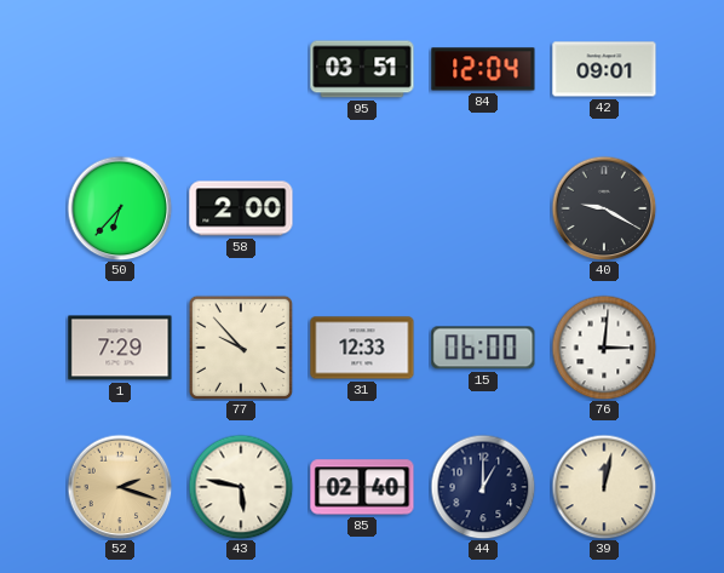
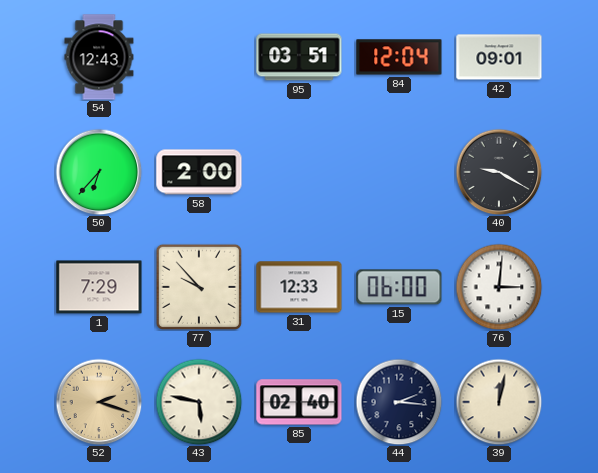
54: none -> 12:43
44: 1:00 -> 2:16
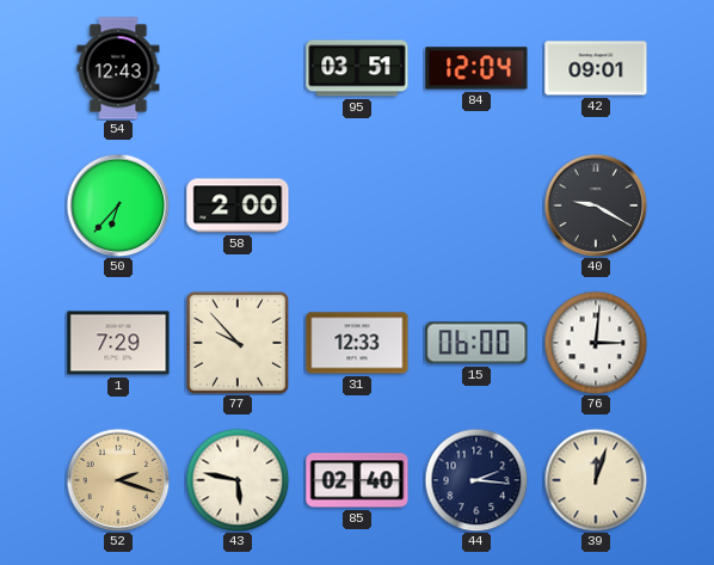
39: 12:02 -> 12:03
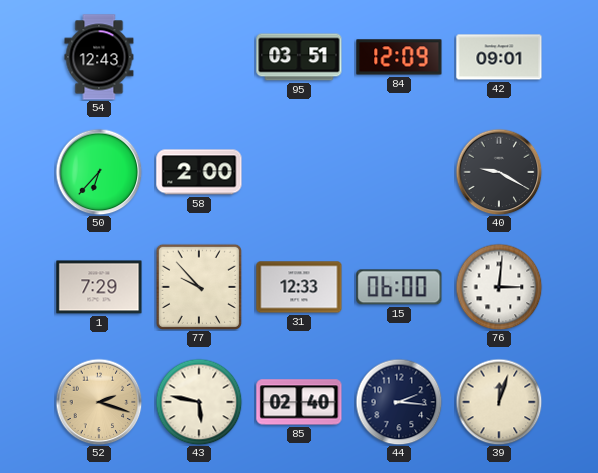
84: 12:04 -> 12:09
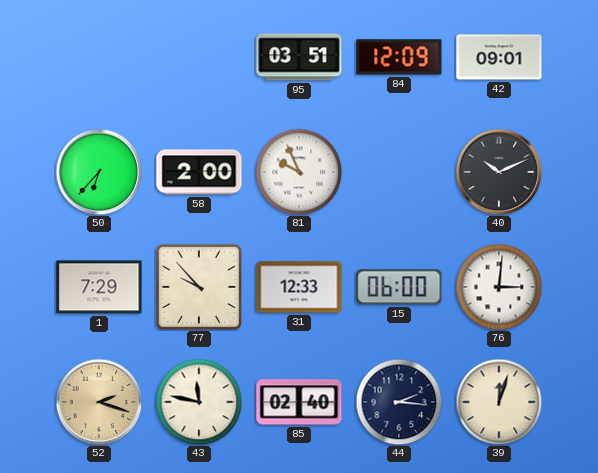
54: 12:43 -> none
81: none -> 9:56
40: 9:20 -> 10:11
43: 5:47 -> 11:47
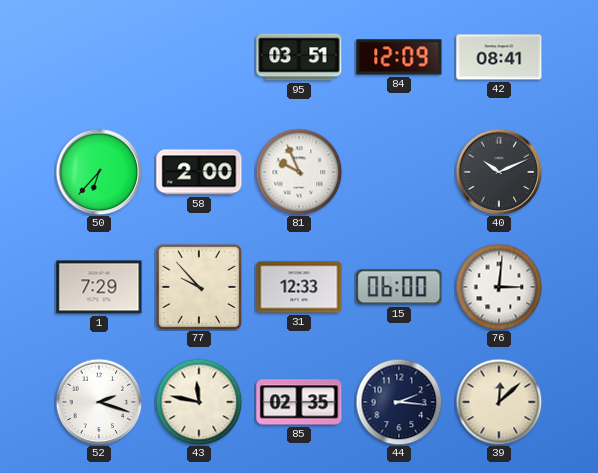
42: 09:01 -> 08:41
52 dial: champagne -> white
85: 02:40 -> 02:35
39: 12:03 -> 12:08
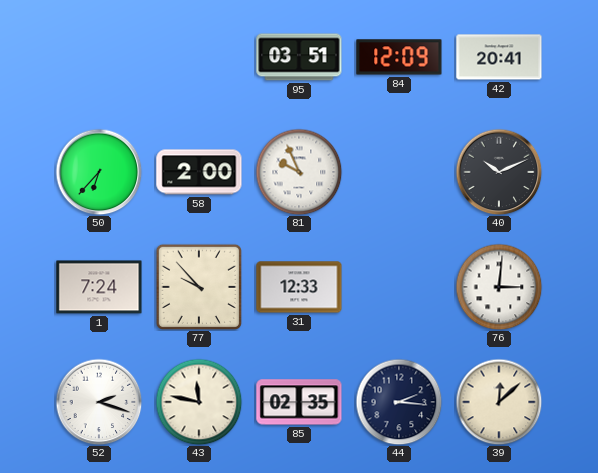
42: 08:41 -> 20:41
1: 7:29 -> 7:24
15: 06:00 -> none
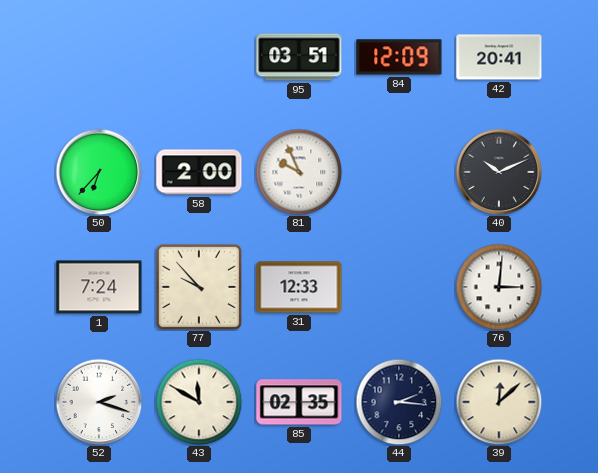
43: 11:47 -> 11:50
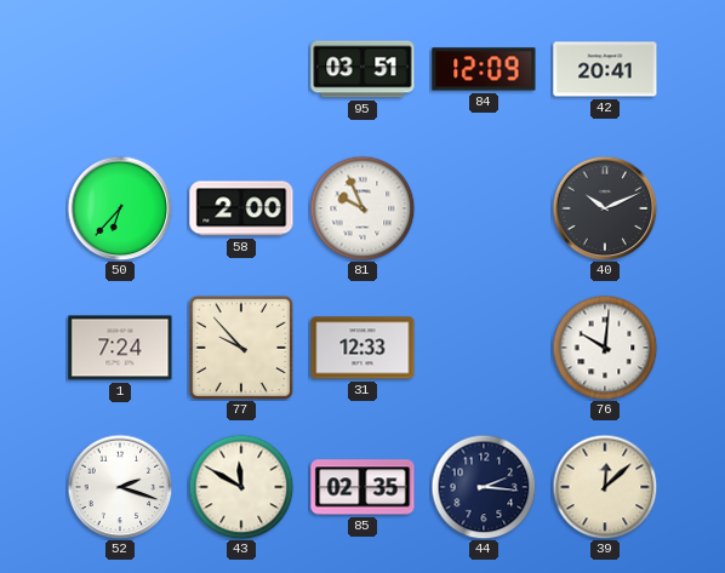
76: 3:01 -> 10:01
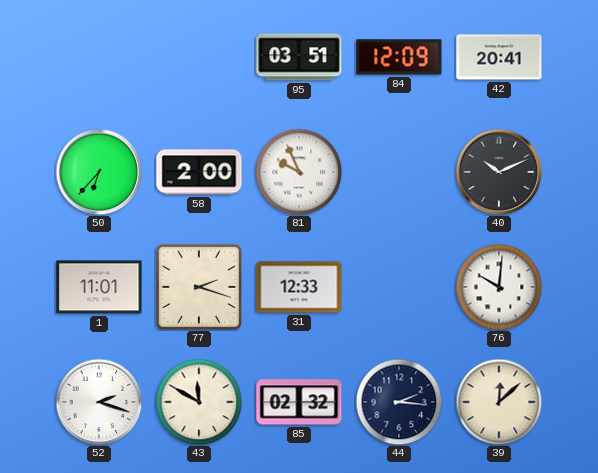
1: 7:24 -> 11:01
77: 9:53 -> 2:18
85: 02:35 -> 02:32
